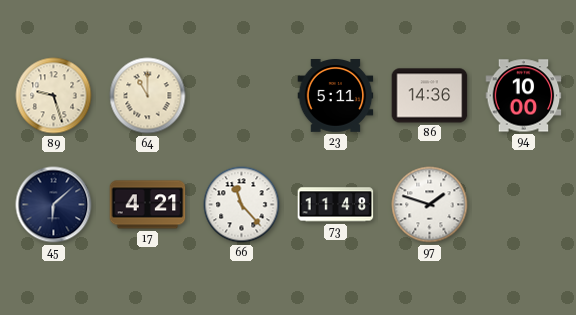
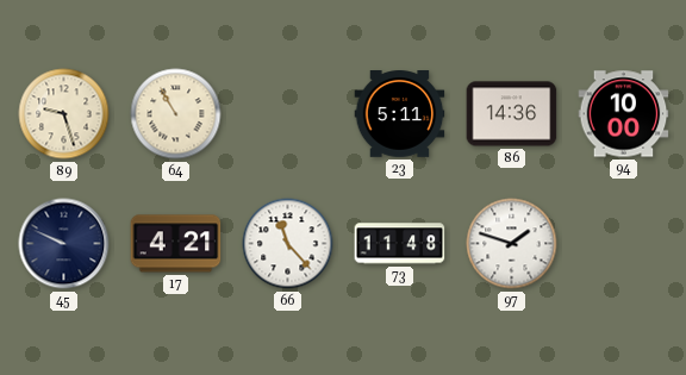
64: 11:00 -> 10:55
45: 6:08 -> 9:49
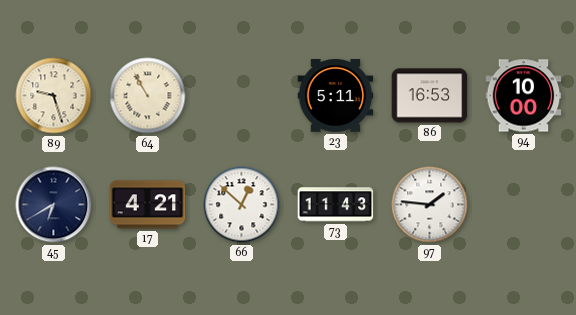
86: 14:36 -> 16:53
45: 9:49 -> 6:40
66: 11:23 -> 12:52
73: 11:48 -> 11:43
97: 1:48 -> 1:46
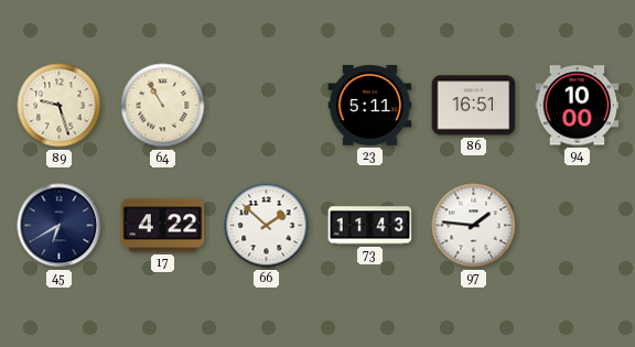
86: 16:53 -> 16:51
17: 4:21 -> 4:22
66: 12:52 -> 1:52
